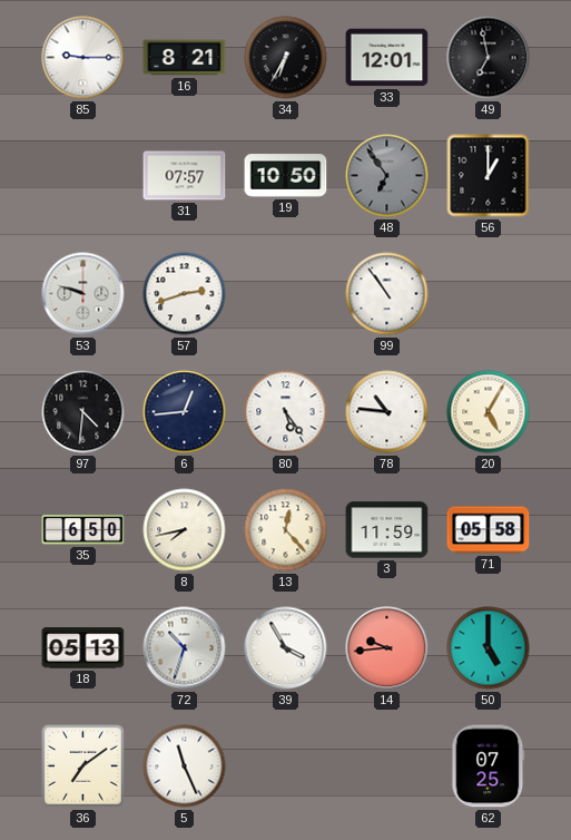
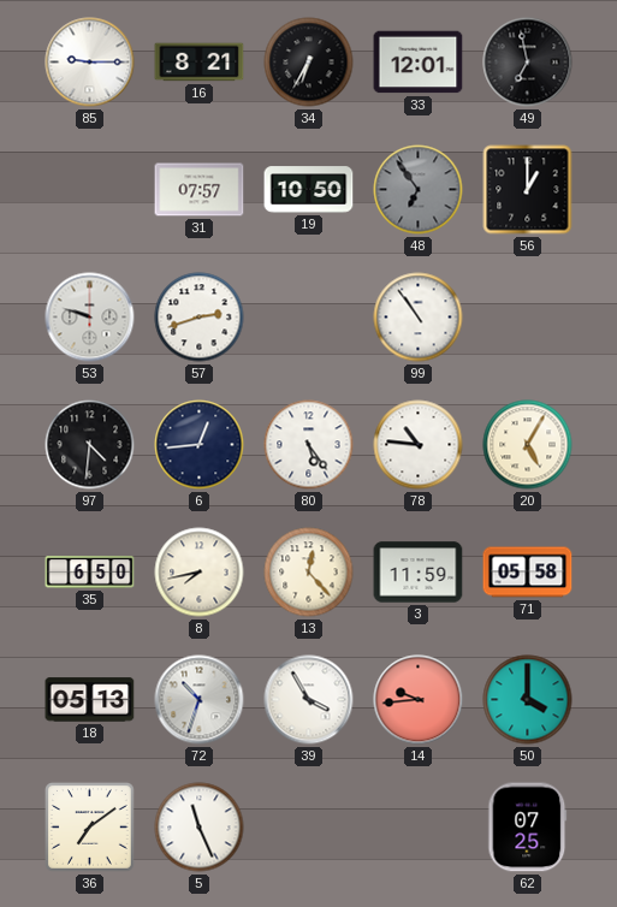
50: 5:00 -> 4:00
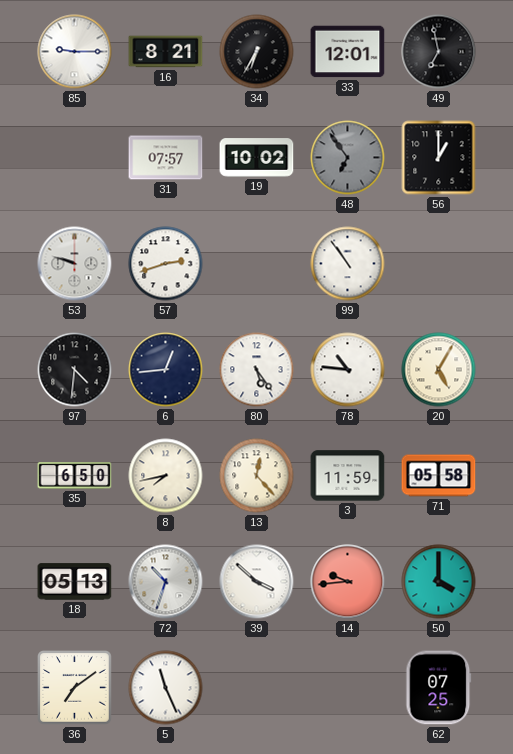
19: 10:50 -> 10:02
39: 3:55 -> 3:52
